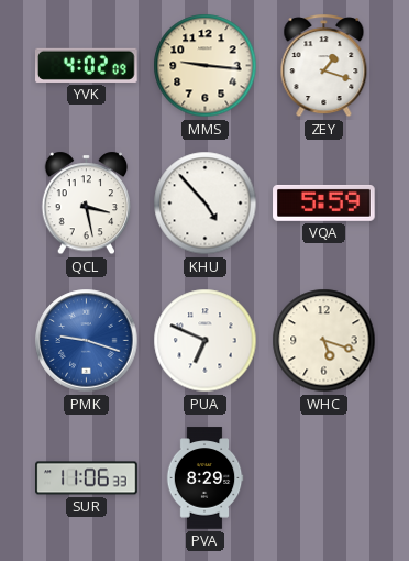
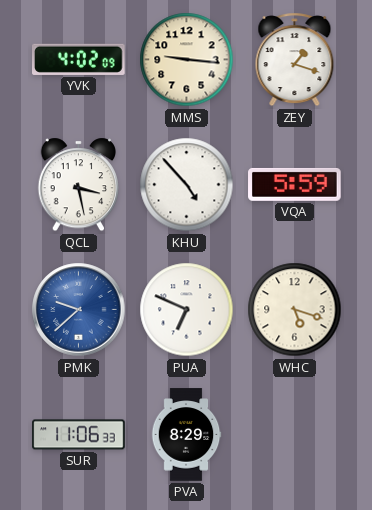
PMK: 9:18 -> 9:38
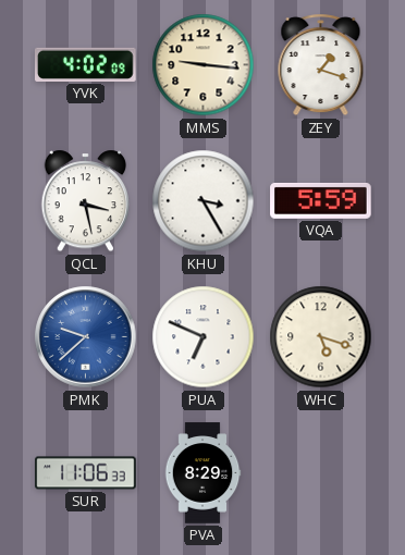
KHU: 4:53 -> 3:25
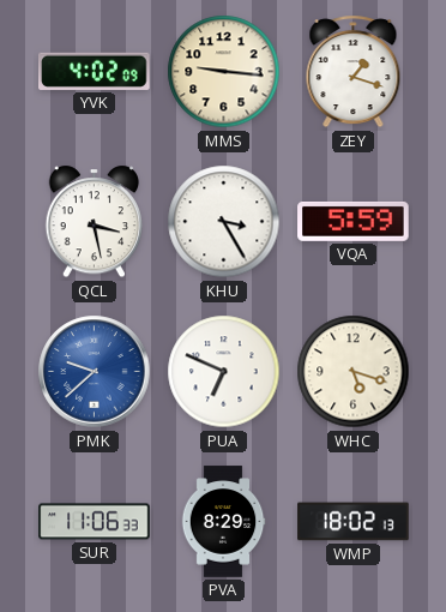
WMP: none -> 18:02
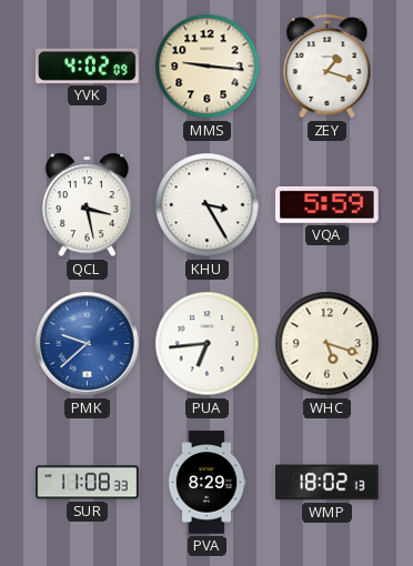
PUA: 6:49 -> 6:44
SUR: 11:06 -> 11:08
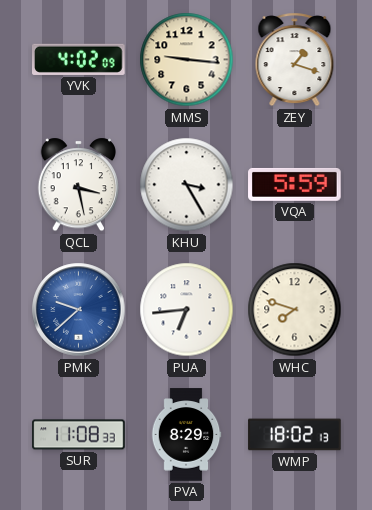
WHC: 5:18 -> 7:48
